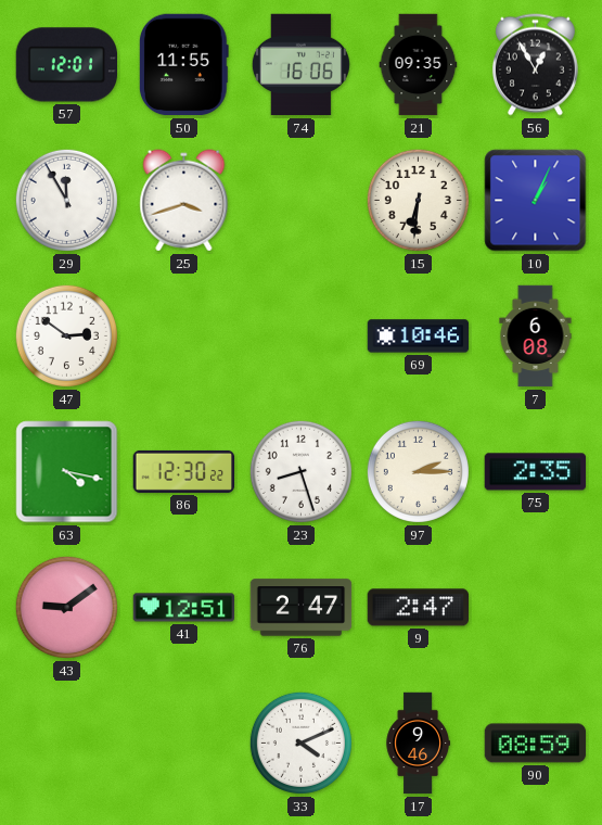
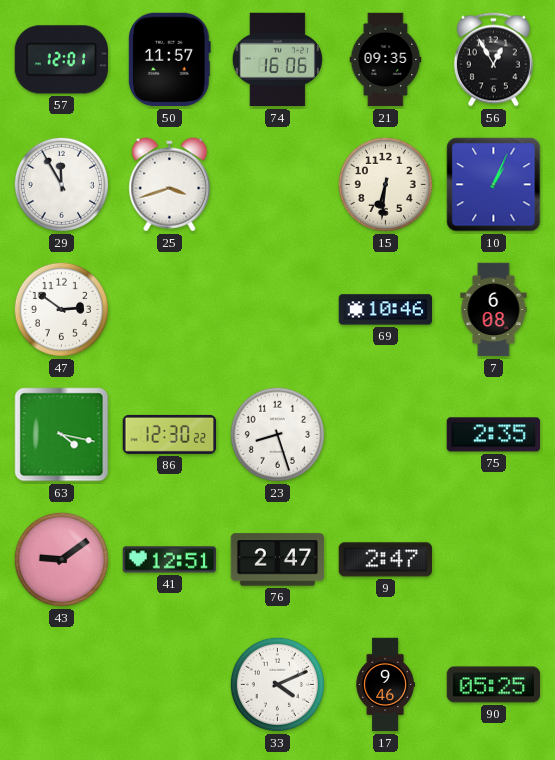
50: 11:55 -> 11:57
97: 2:15 -> none
90: 08:59 -> 05:25
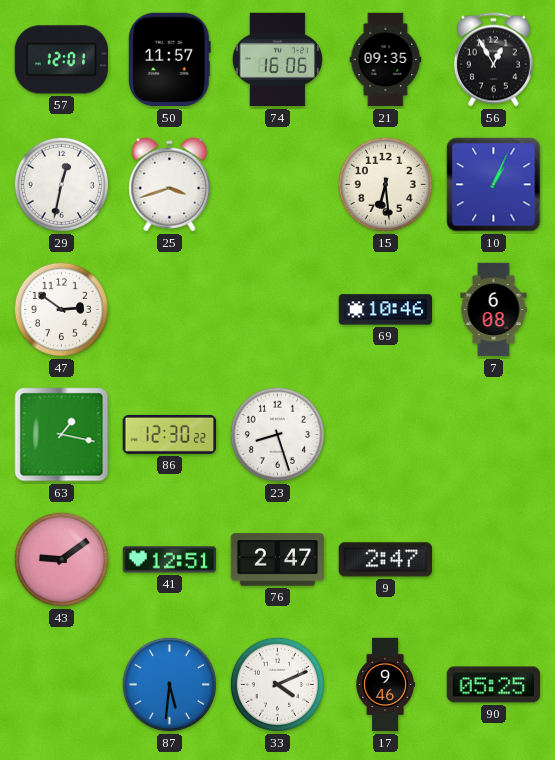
29: 11:55 -> 12:32
15: 6:31 -> 6:29
63: 4:17 -> 1:17
75: 2:35 -> none
87: none -> 5:31
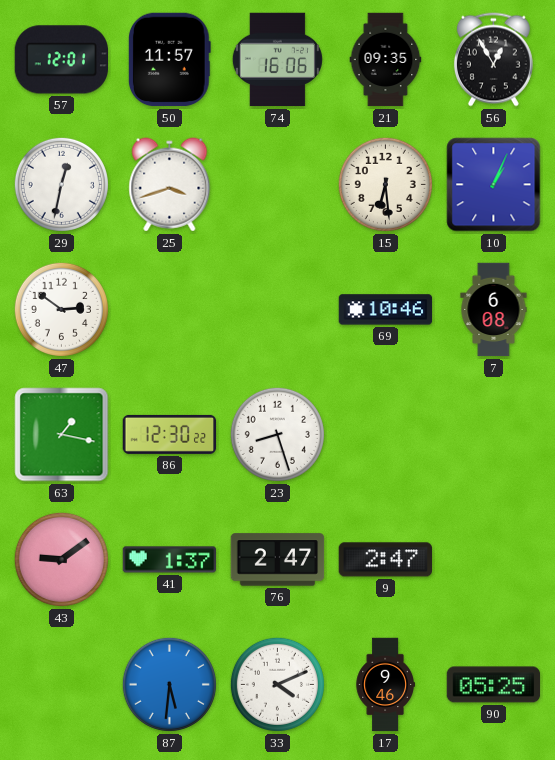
41: 12:51 -> 1:37
